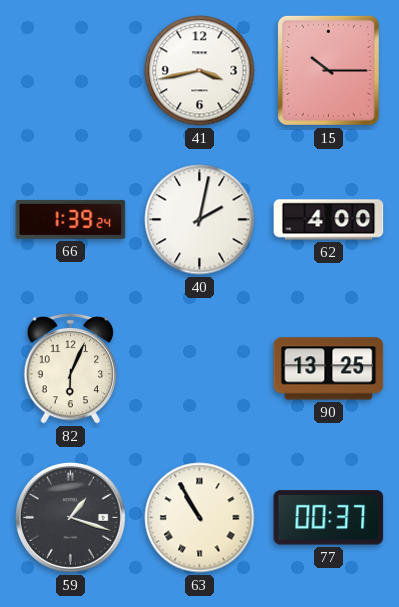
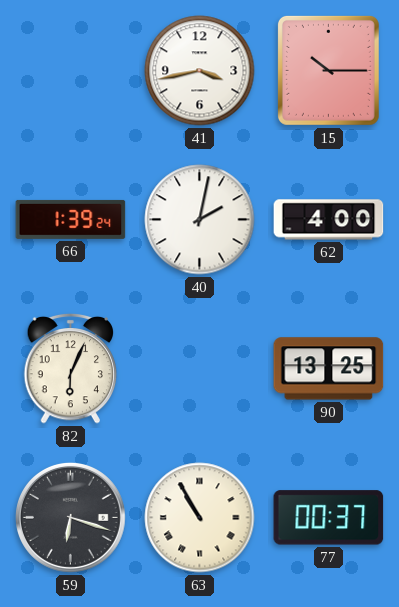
59: 1:18 -> 6:18
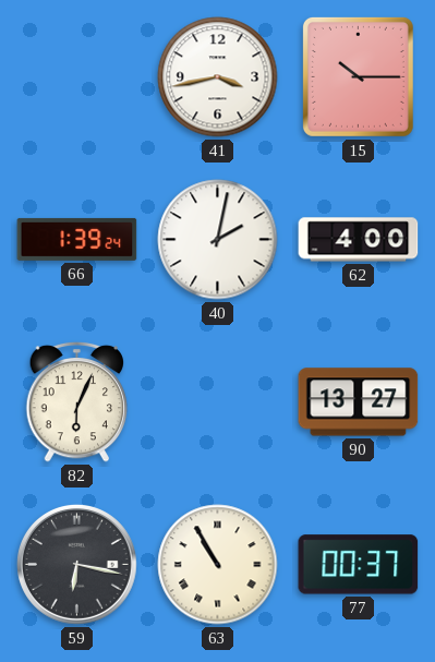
90: 13:25 -> 13:27
59: 6:18 -> 6:17
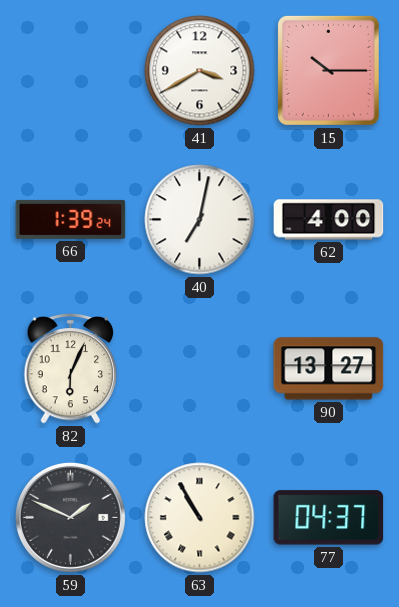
41: 3:43 -> 3:40
40: 2:02 -> 7:02
59: 6:17 -> 1:49
77: 00:37 -> 04:37
